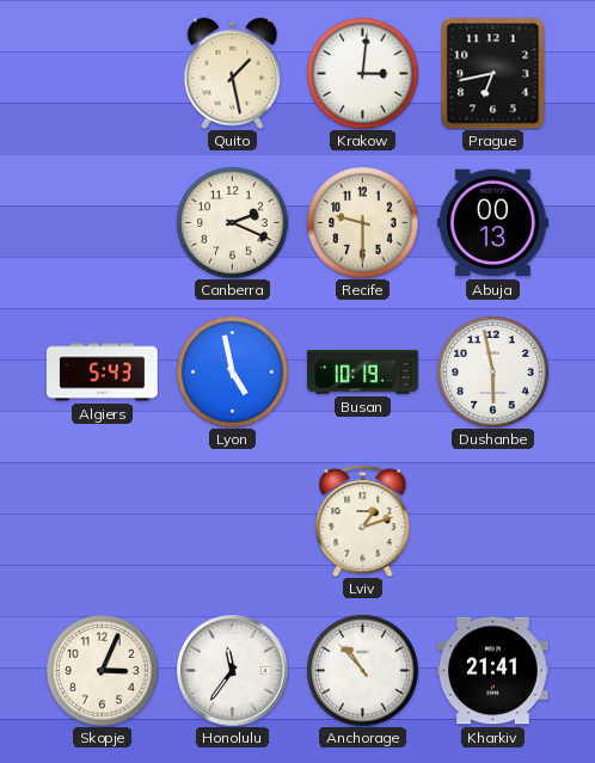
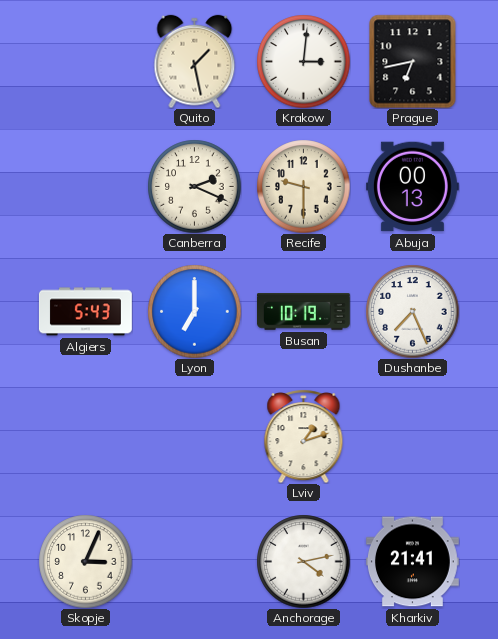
Lyon: 4:58 -> 7:00
Dushanbe: 5:58 -> 7:26
Honolulu: 11:36 -> none
Anchorage: 10:53 -> 4:13
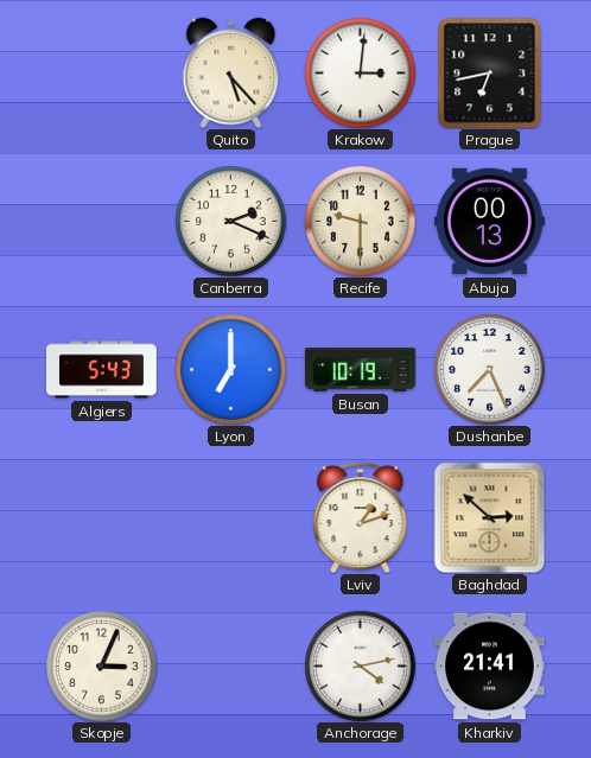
Quito: 1:28 -> 5:23
Baghdad: none -> 2:52
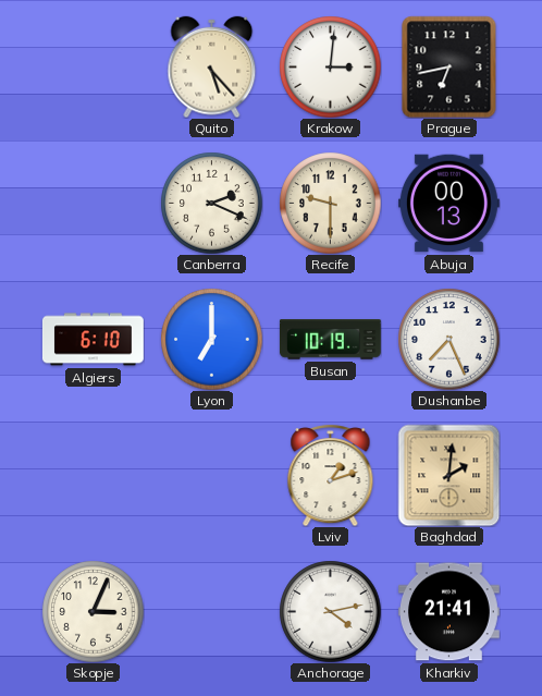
Algiers: 5:43 -> 6:10
Baghdad: 2:52 -> 2:01
